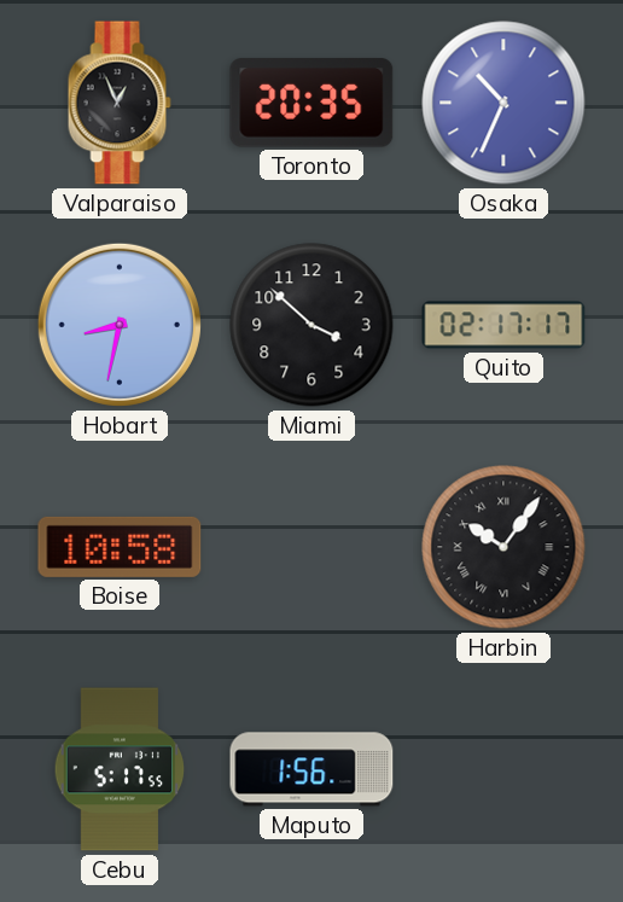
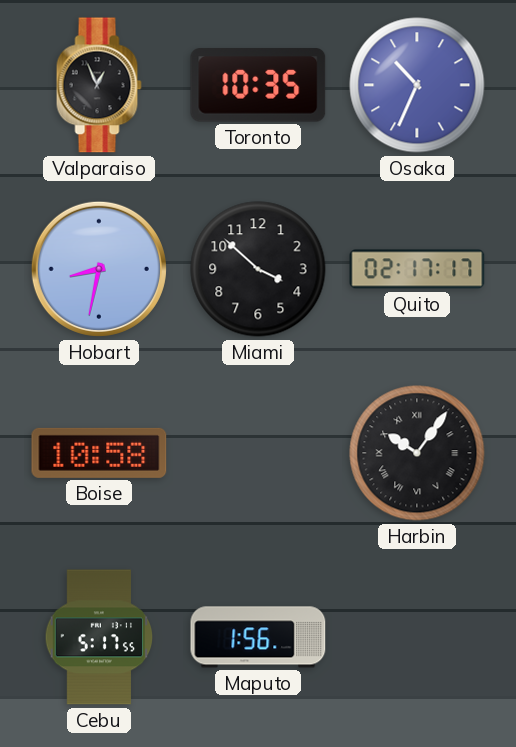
Toronto: 20:35 -> 10:35
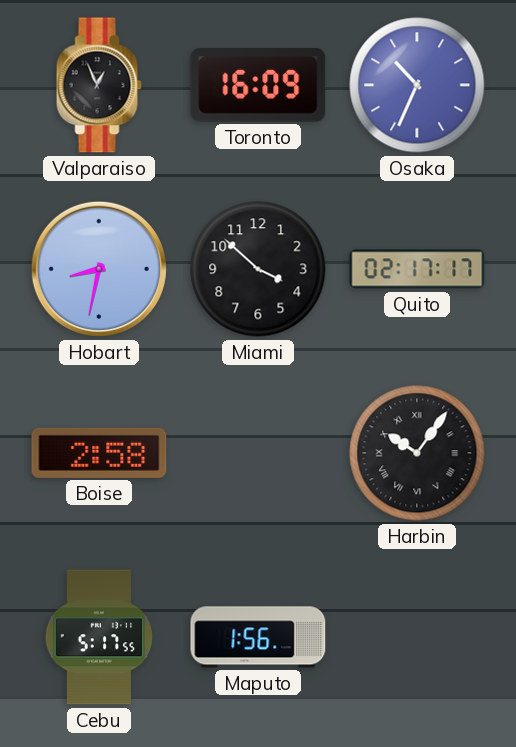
Toronto: 10:35 -> 16:09
Boise: 10:58 -> 2:58
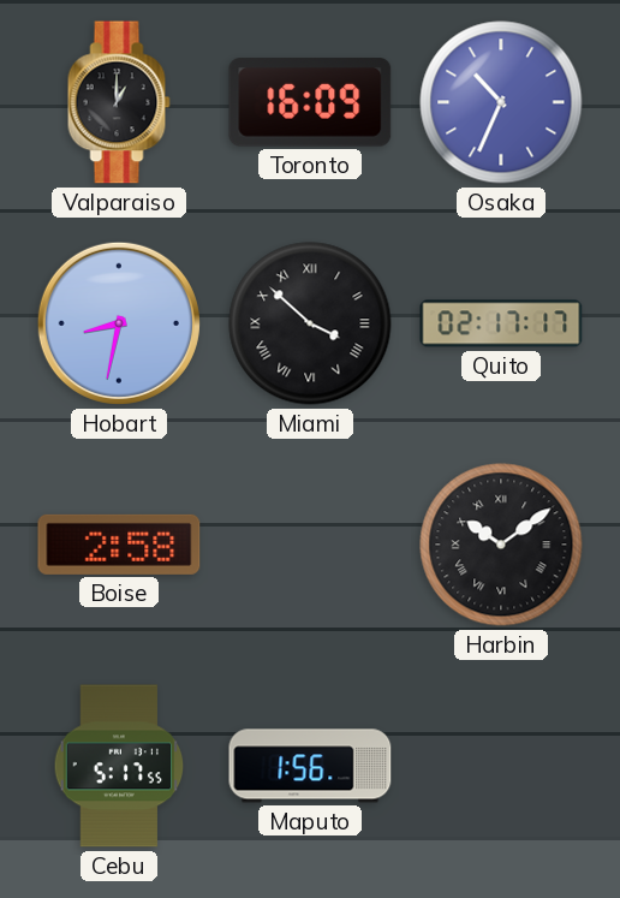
Valparaiso: 12:56 -> 1:00
Miami numerals: Arabic -> Roman
Harbin: 10:06 -> 10:09
